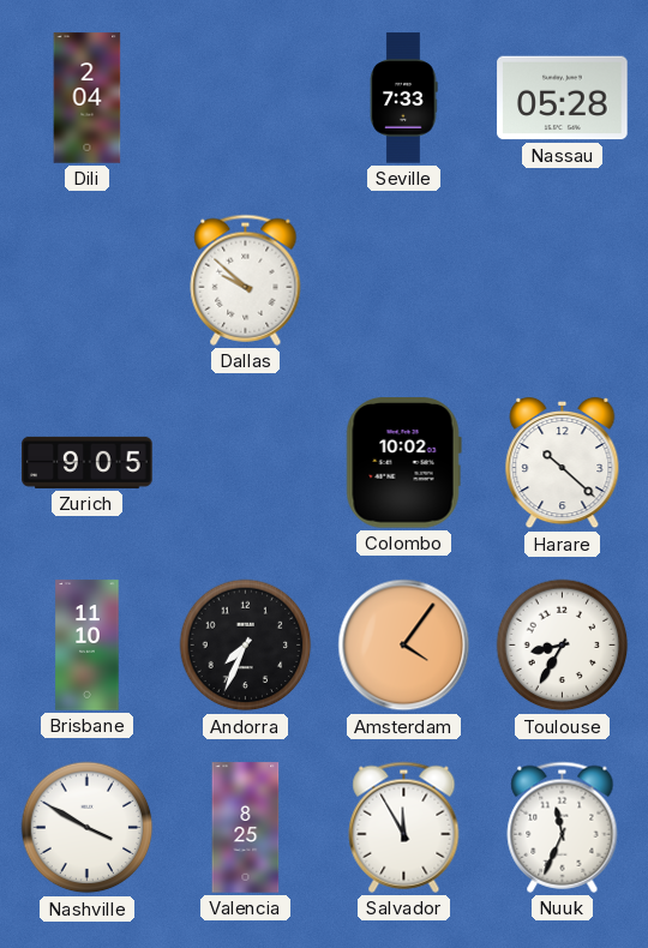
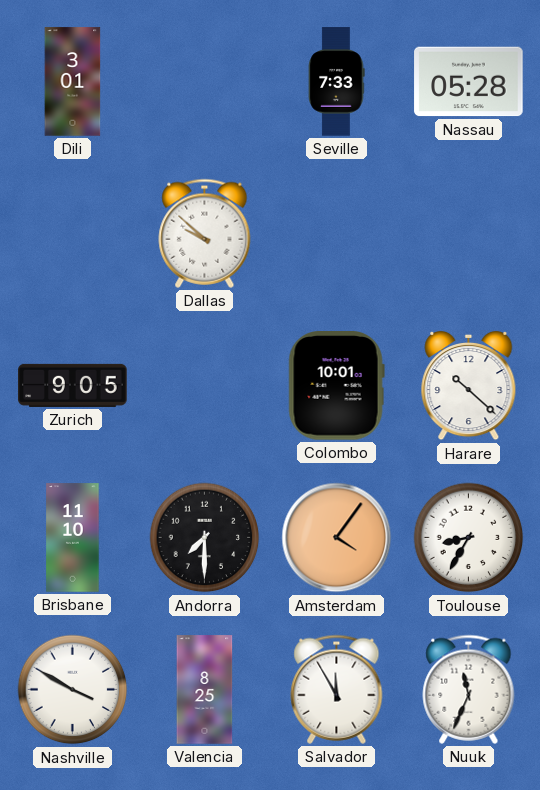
Dili: 2:04 -> 3:01
Colombo: 10:02 -> 10:01
Andorra: 7:34 -> 7:30
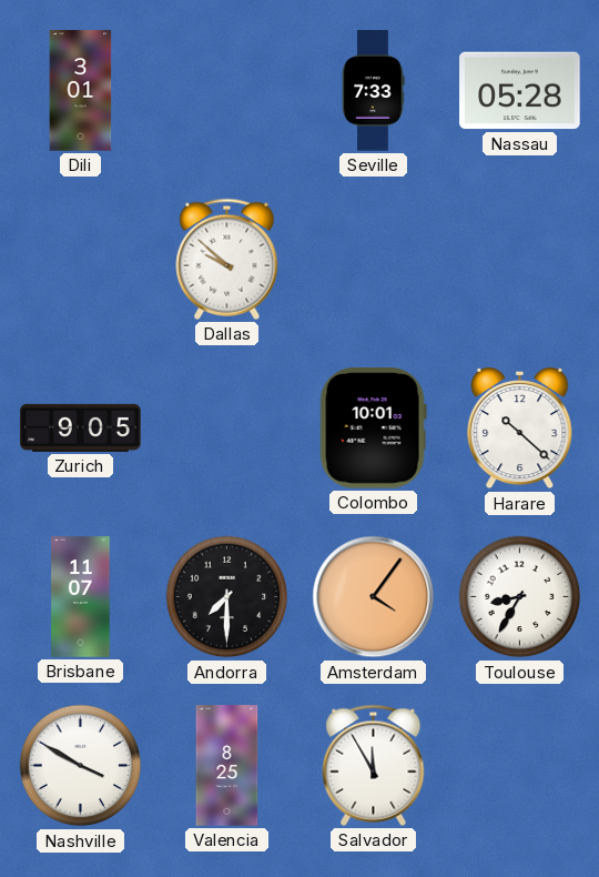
Brisbane: 11:10 -> 11:07
Nuuk: 11:34 -> none
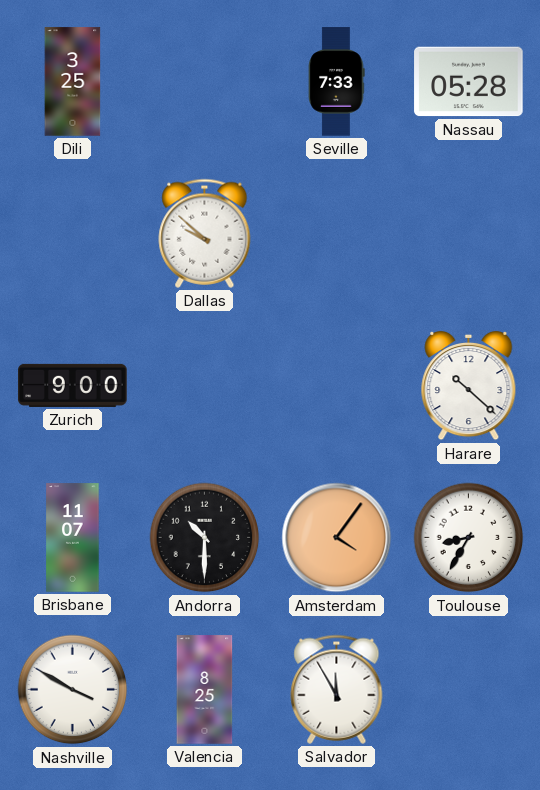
Dili: 3:01 -> 3:25
Zurich: 9:05 -> 9:00
Colombo: 10:01 -> none
Andorra: 7:30 -> 10:30
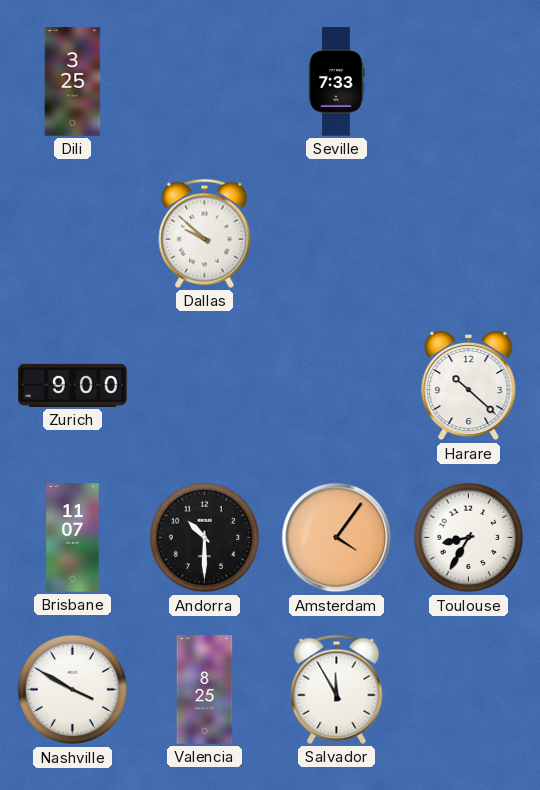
Nassau: 05:28 -> none
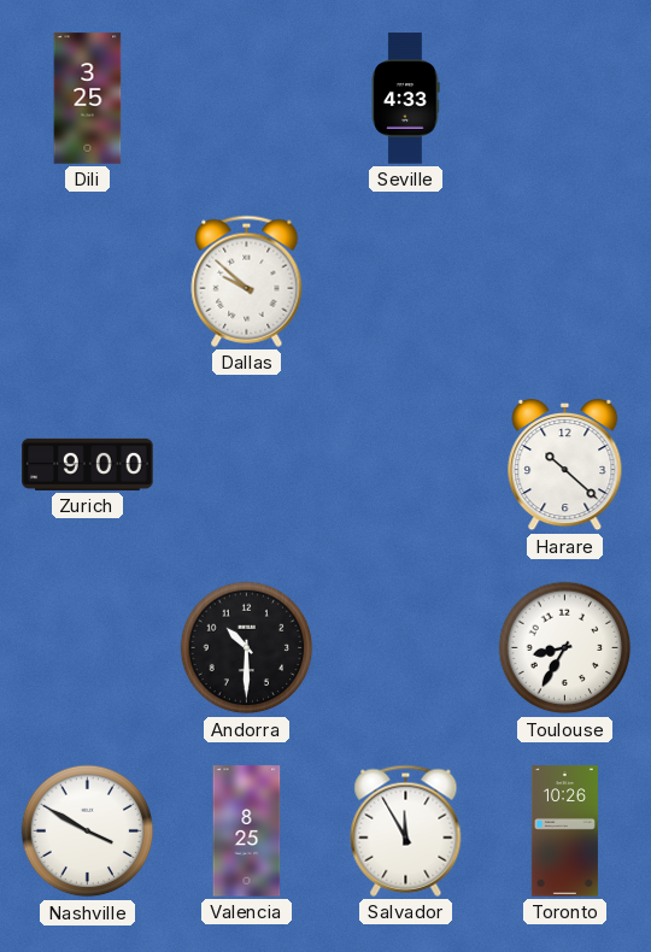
Seville: 7:33 -> 4:33
Brisbane: 11:07 -> none
Amsterdam: 4:06 -> none
Toronto: none -> 10:26
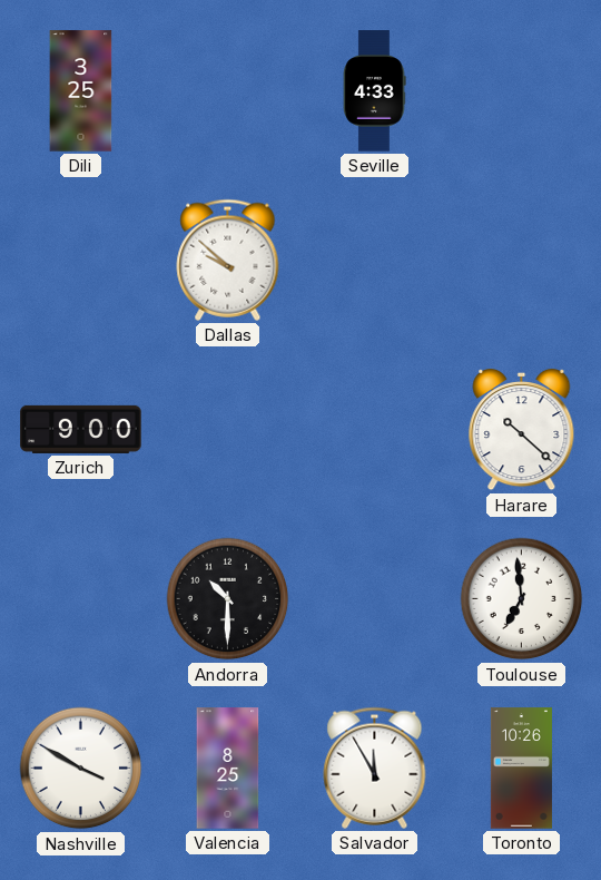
Toulouse: 8:35 -> 6:59
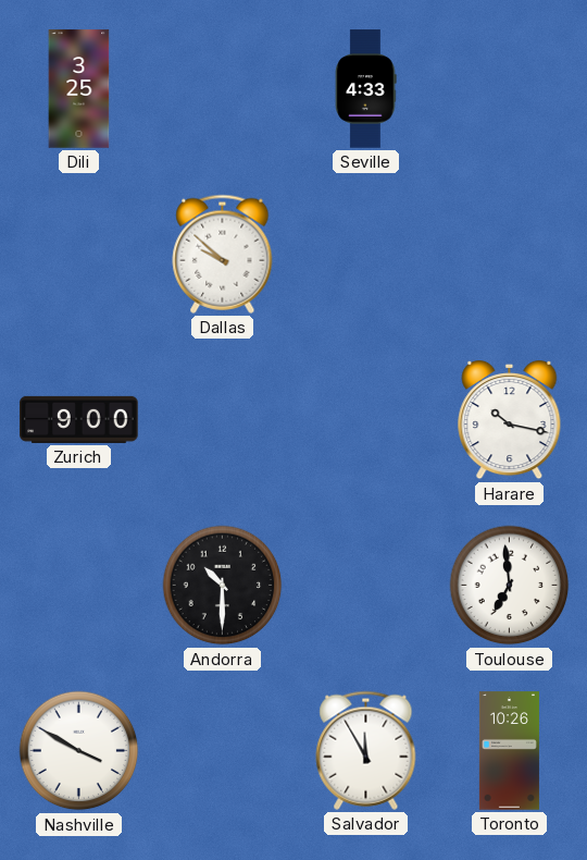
Harare: 10:22 -> 10:17
Valencia: 8:25 -> none
